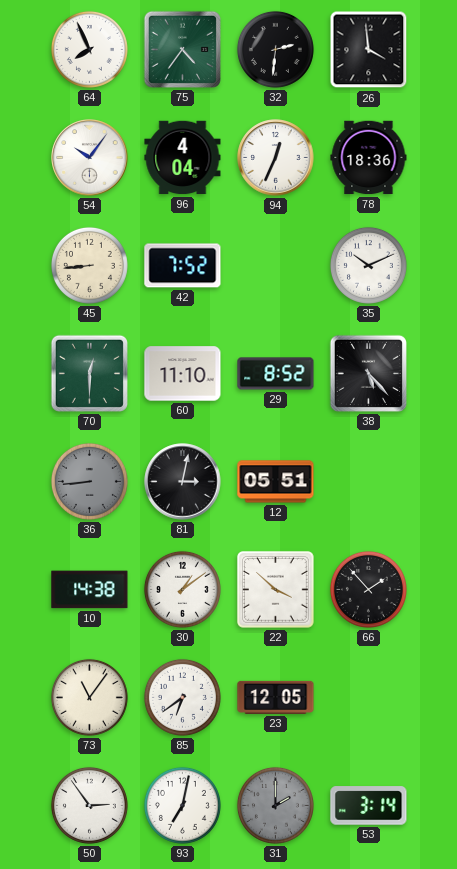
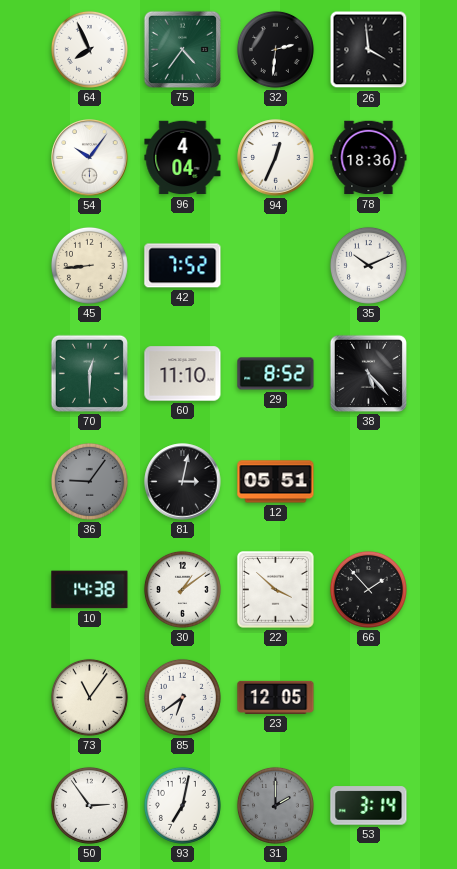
36: 8:44 -> 9:06
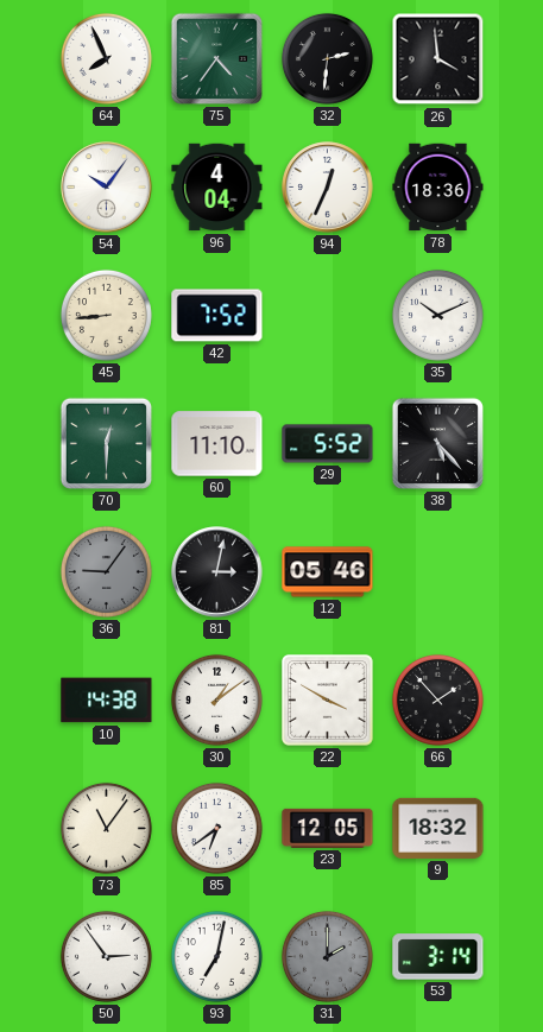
29: 8:52 -> 5:52
12: 05:51 -> 05:46
22: 3:52 -> 3:50
9: none -> 18:32
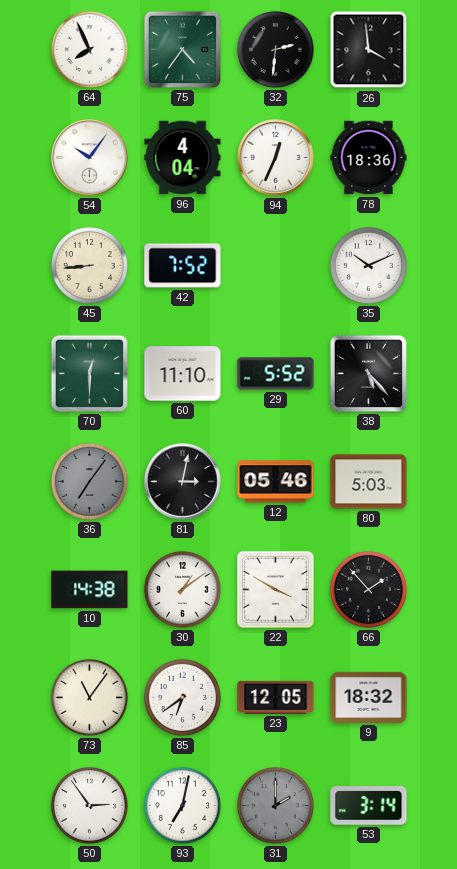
36: 9:06 -> 7:06
80: none -> 5:03
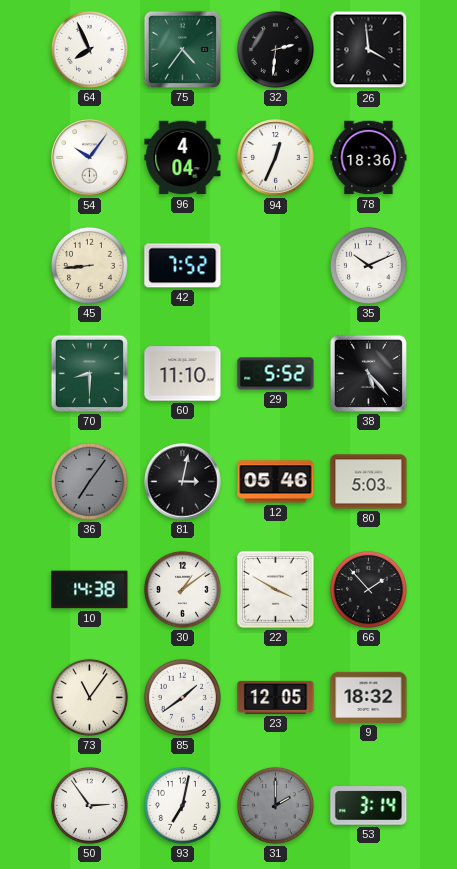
70: 12:30 -> 8:30
85: 6:39 -> 1:39
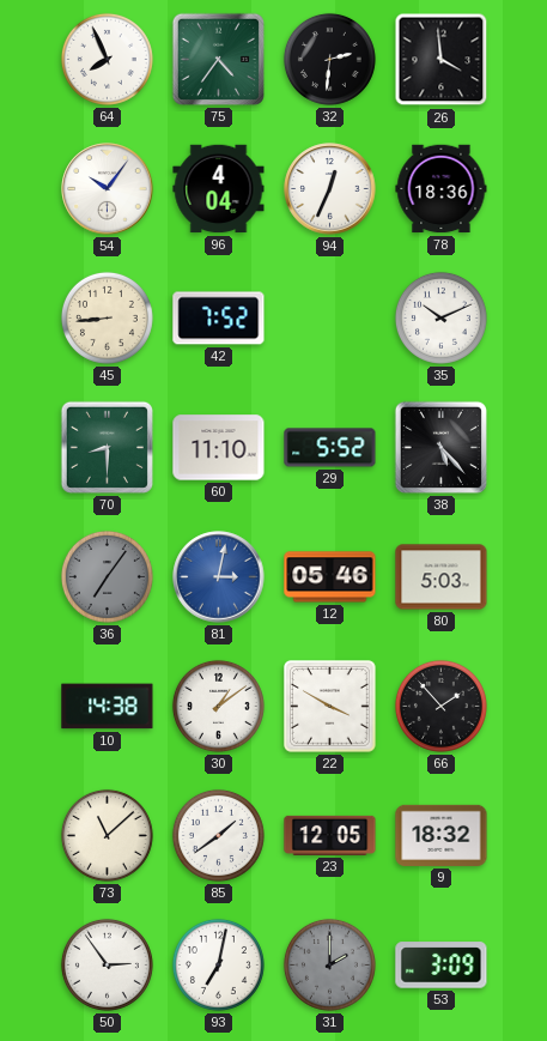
81 dial: black -> blue
73: 11:06 -> 11:08
53: 3:14 -> 3:09
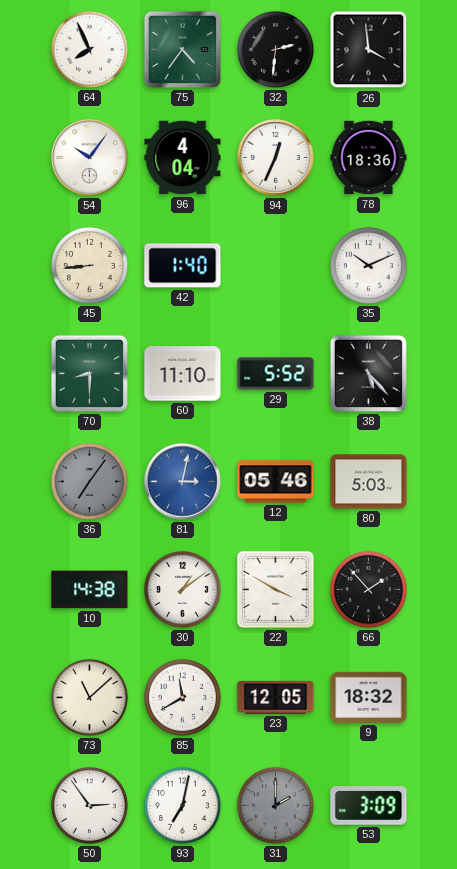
42: 7:52 -> 1:40
85: 1:39 -> 11:40
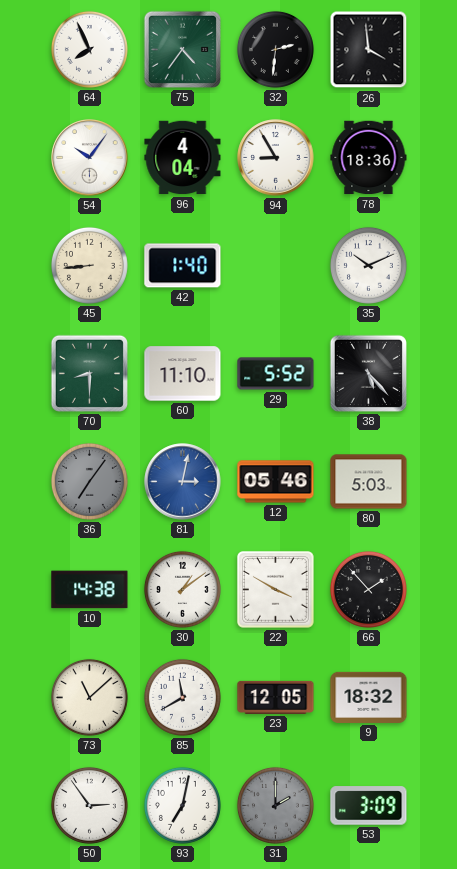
94: 12:34 -> 8:55
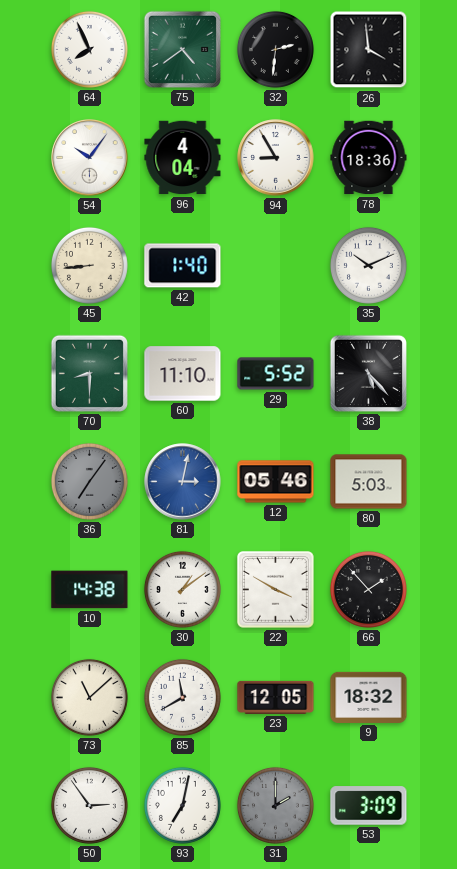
75: 4:36 -> 4:39
